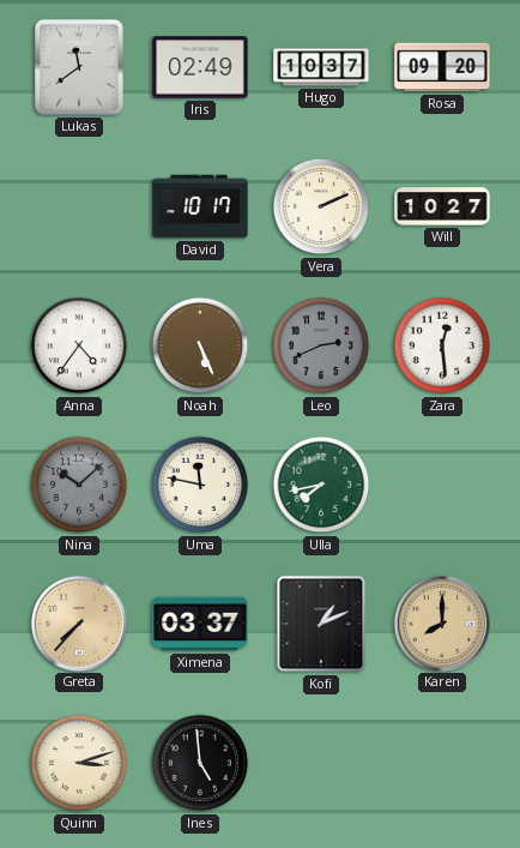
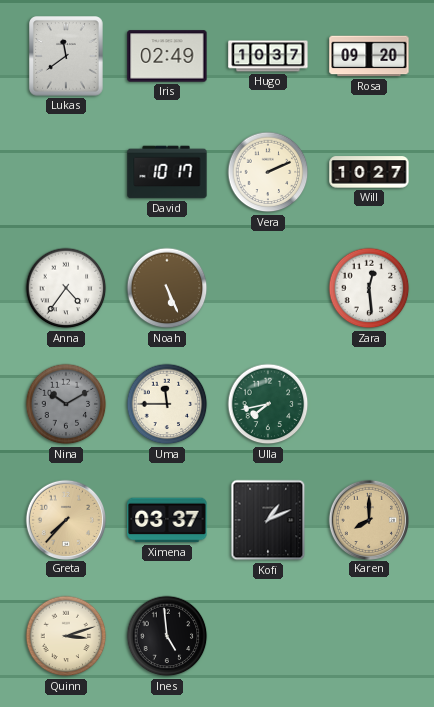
Leo: 2:41 -> none
Nina: 10:08 -> 10:10
Uma: 11:47 -> 11:45
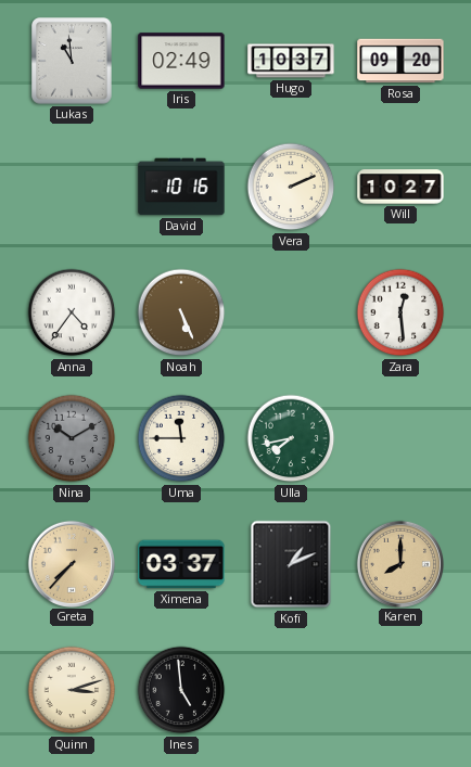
Lukas: 11:39 -> 10:59
David: 10:17 -> 10:16
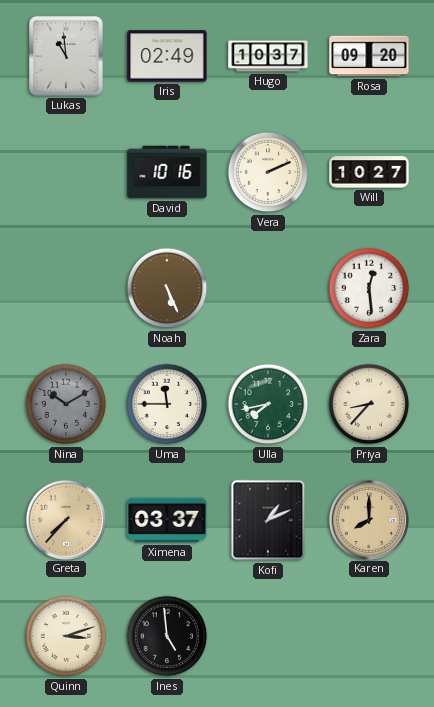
Anna: 4:36 -> none
Priya: none -> 8:37
